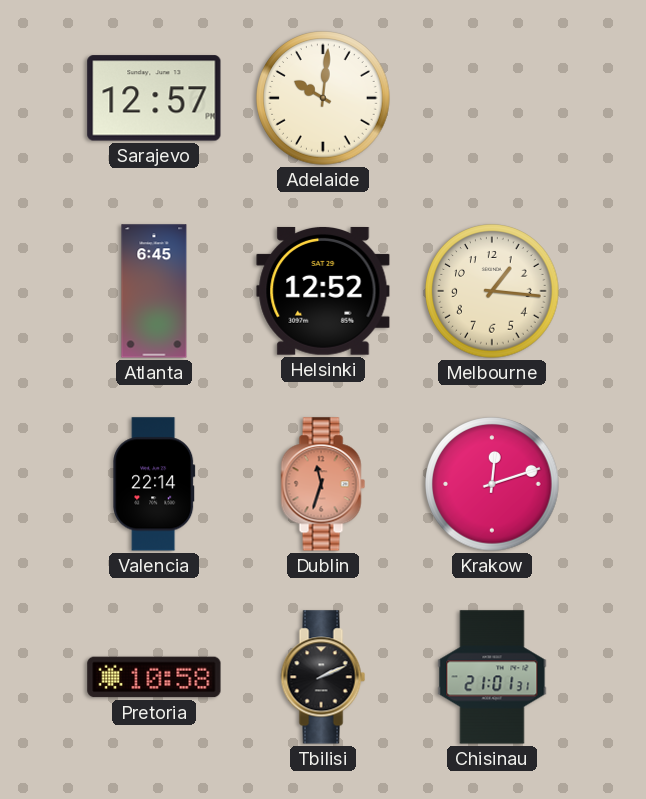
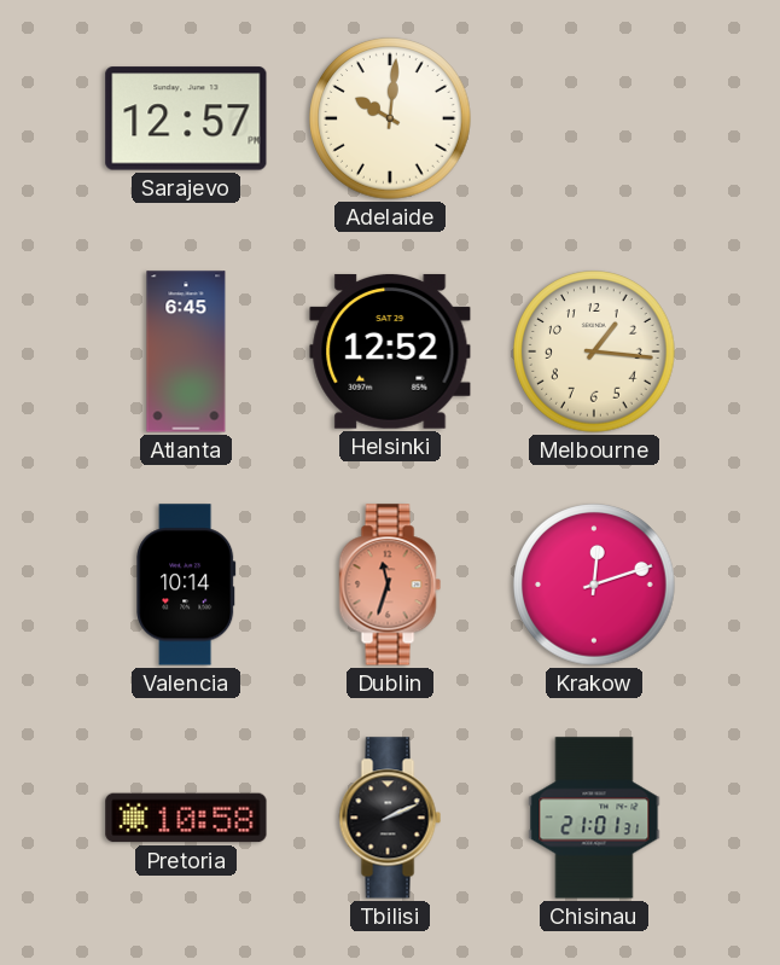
Valencia: 22:14 -> 10:14
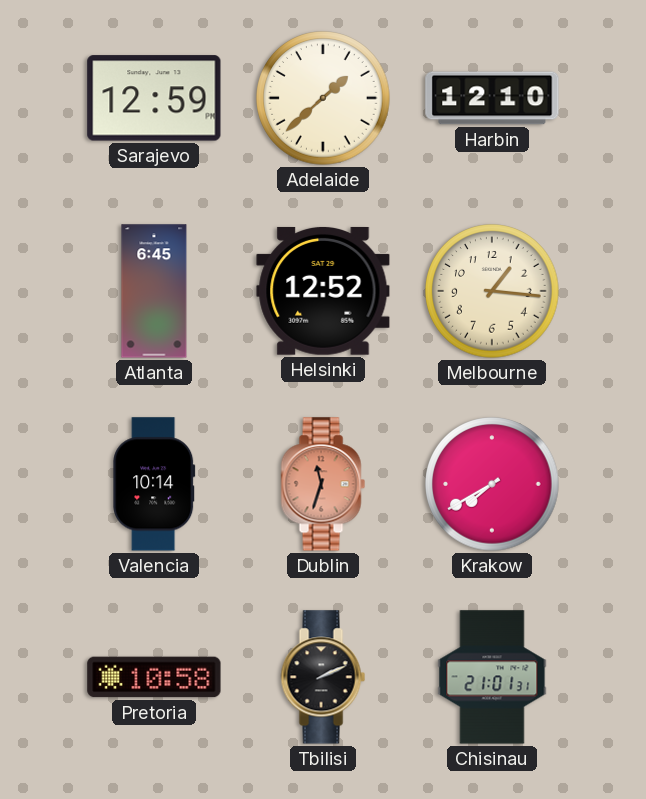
Sarajevo: 12:57 -> 12:59
Adelaide: 10:01 -> 1:38
Harbin: none -> 12:10
Krakow: 12:12 -> 7:40
